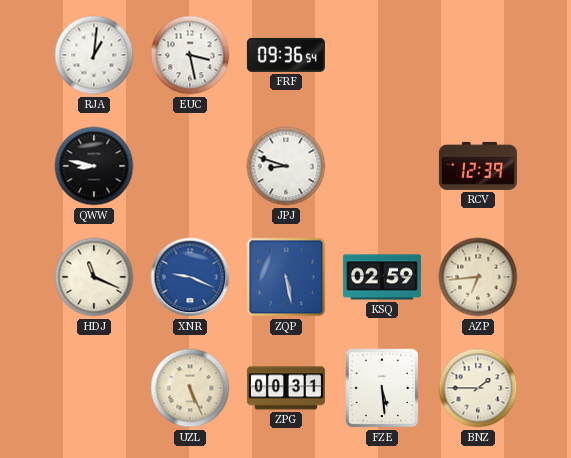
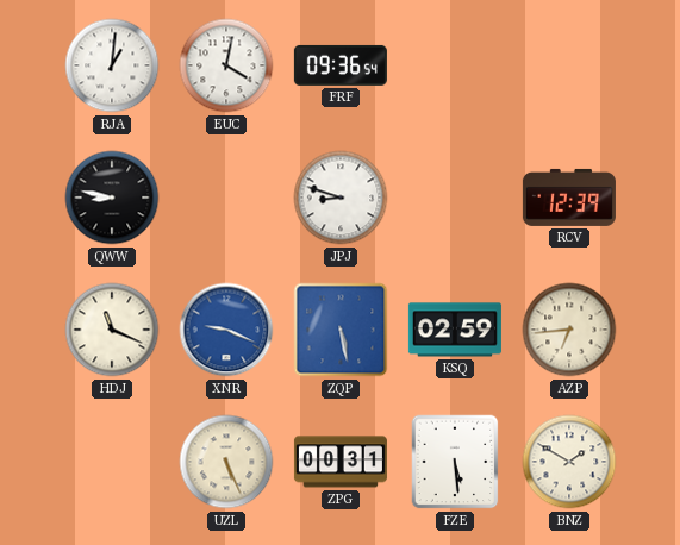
EUC: 3:28 -> 4:02
BNZ: 1:45 -> 1:50
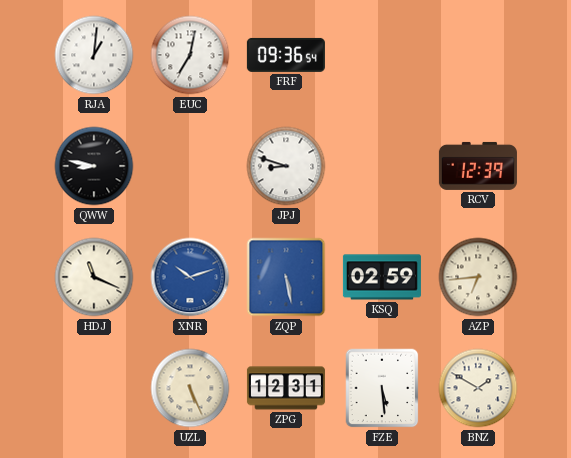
EUC: 4:02 -> 7:02
XNR: 9:19 -> 10:12
ZPG: 00:31 -> 12:31
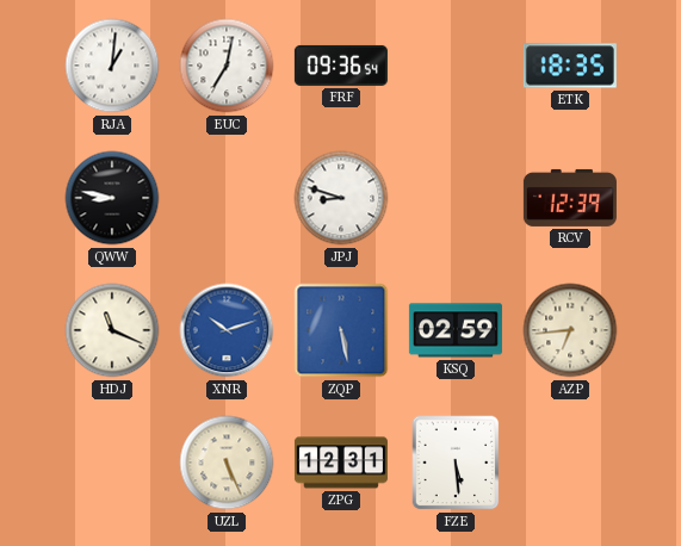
ETK: none -> 18:35
BNZ: 1:50 -> none
